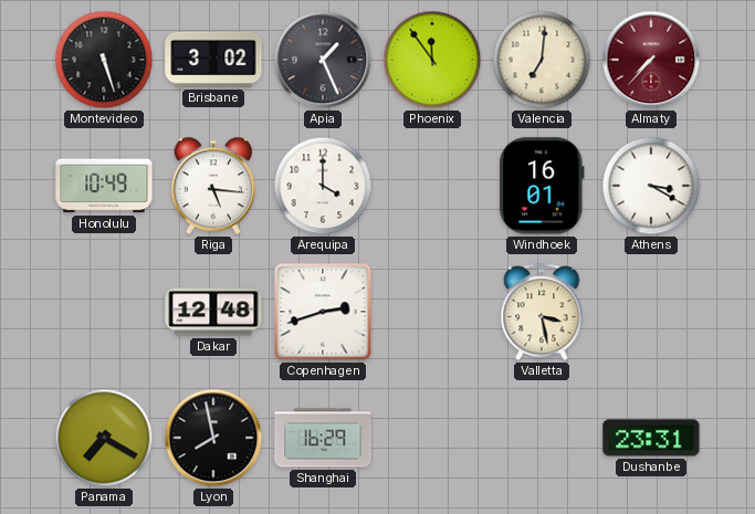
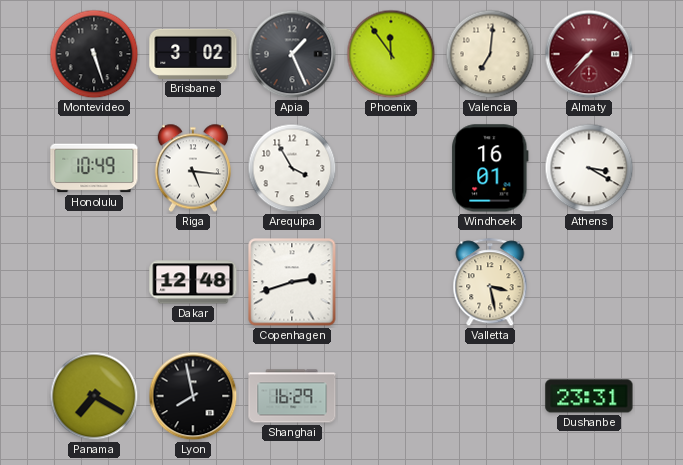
Arequipa: 4:00 -> 3:55
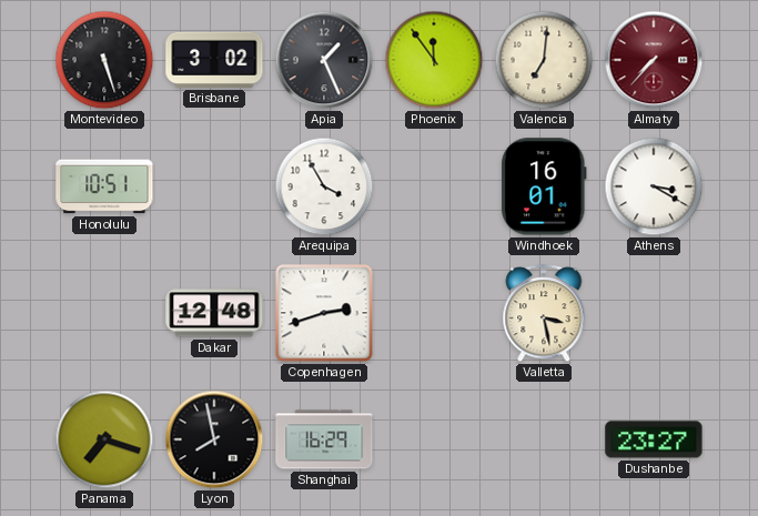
Honolulu: 10:49 -> 10:51
Riga: 5:16 -> none
Panama: 7:20 -> 7:18
Dushanbe: 23:31 -> 23:27
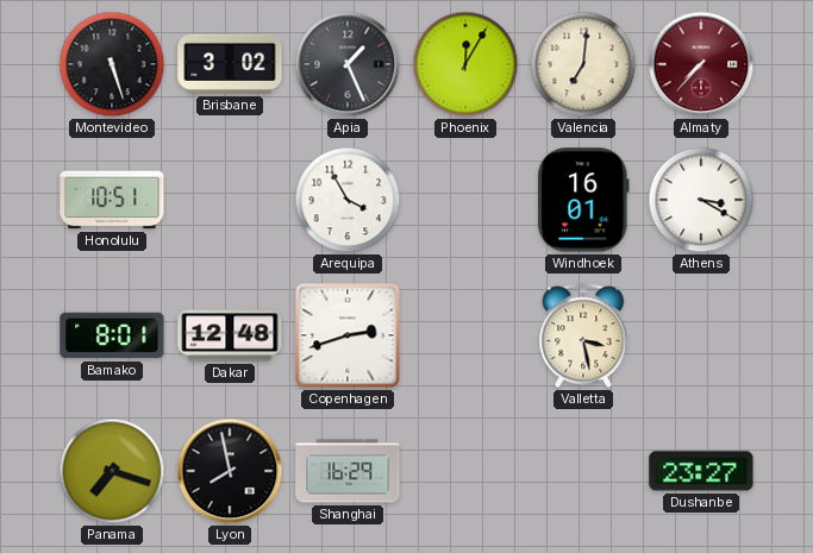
Phoenix: 11:54 -> 12:05
Bamako: none -> 8:01
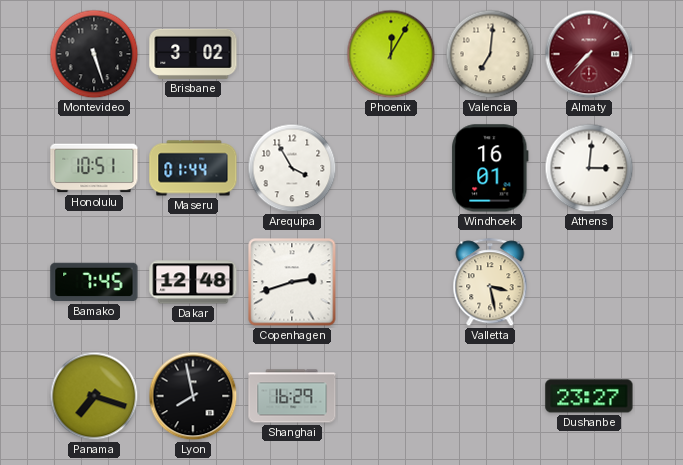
Apia: 1:26 -> none
Maseru: none -> 01:44
Athens: 3:20 -> 3:01
Bamako: 8:01 -> 7:45
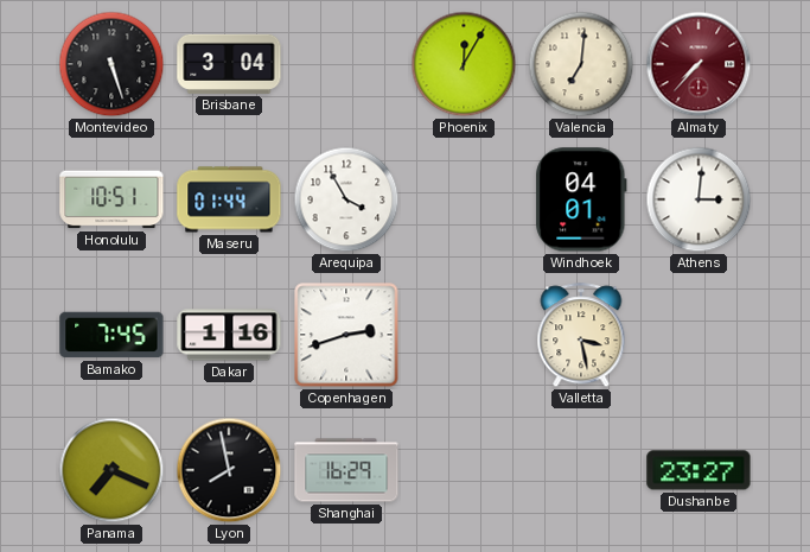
Brisbane: 3:02 -> 3:04
Windhoek: 16:01 -> 04:01
Dakar: 12:48 -> 1:16
Panama: 7:18 -> 7:19
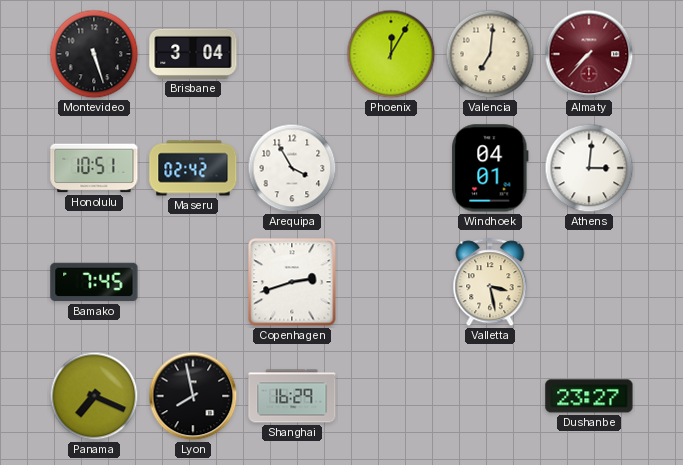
Maseru: 01:44 -> 02:42
Dakar: 1:16 -> none
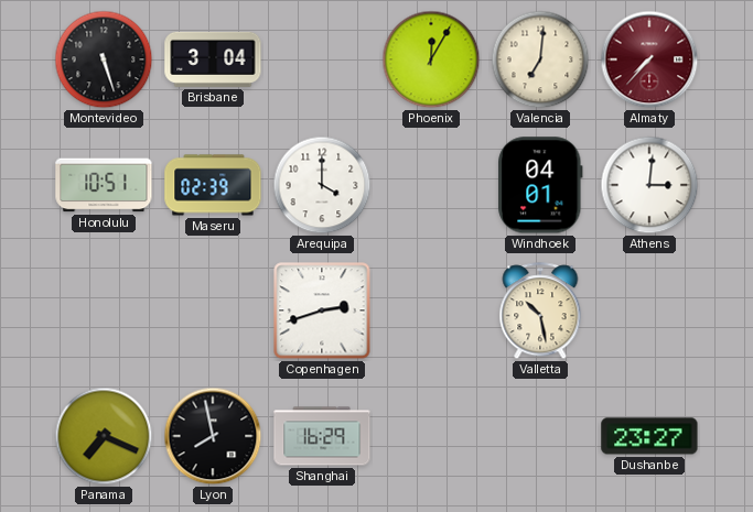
Maseru: 02:42 -> 02:39
Arequipa: 3:55 -> 4:00
Bamako: 7:45 -> none
Valletta: 3:28 -> 10:28
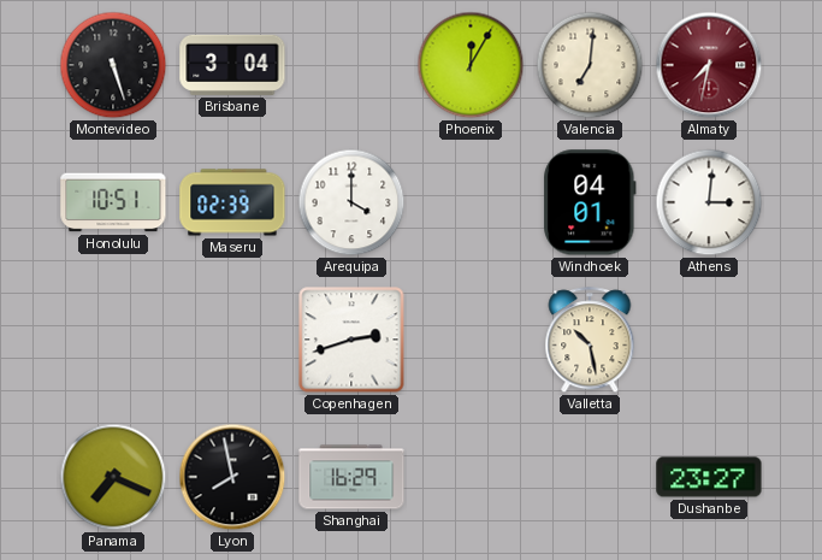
Almaty: 7:37 -> 7:32
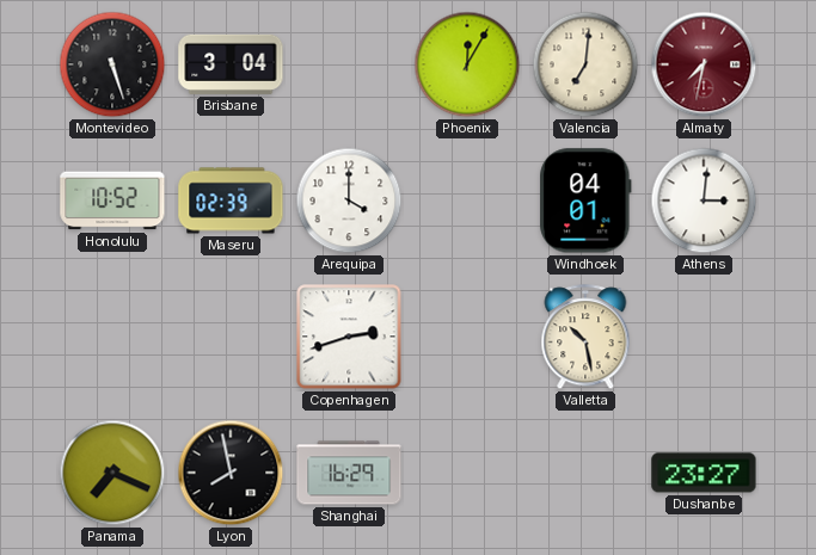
Honolulu: 10:51 -> 10:52
